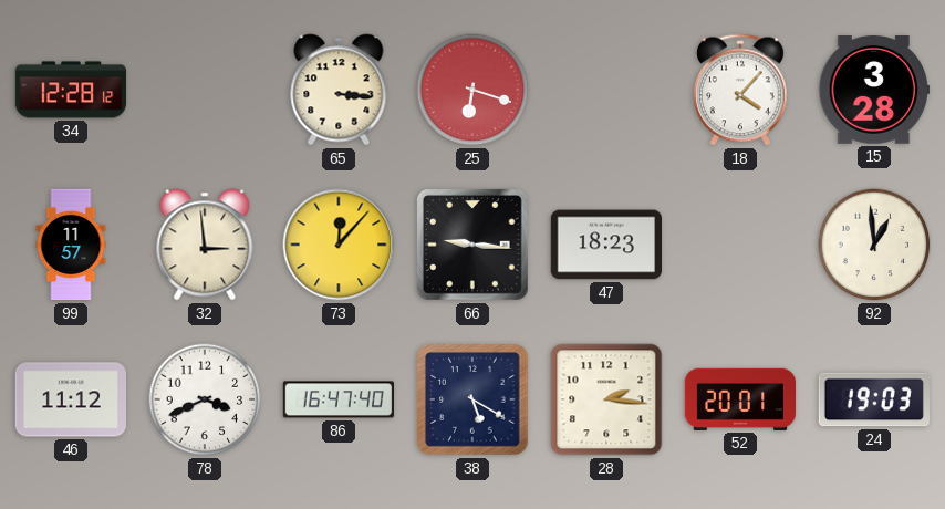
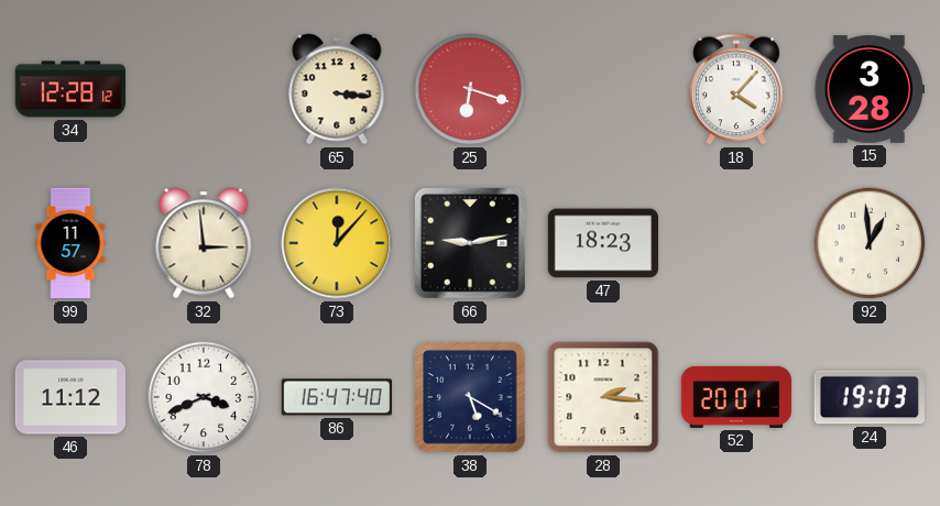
66: 9:16 -> 9:13
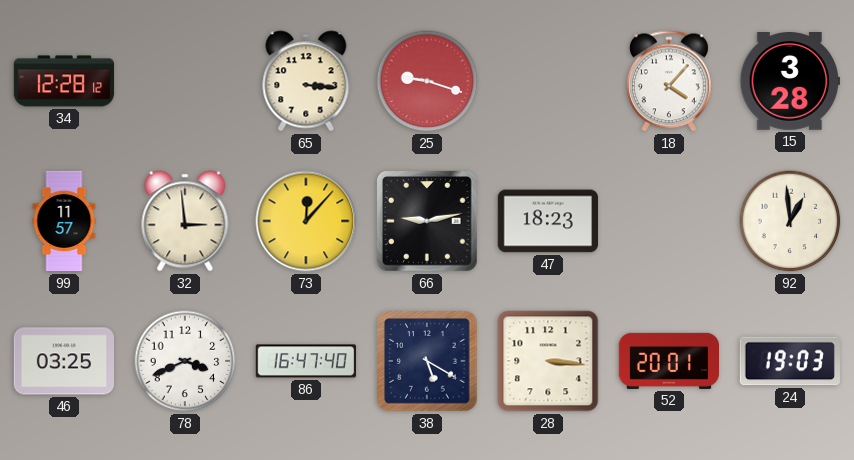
25: 6:18 -> 9:18
46: 11:12 -> 03:25
28: 2:16 -> 3:16
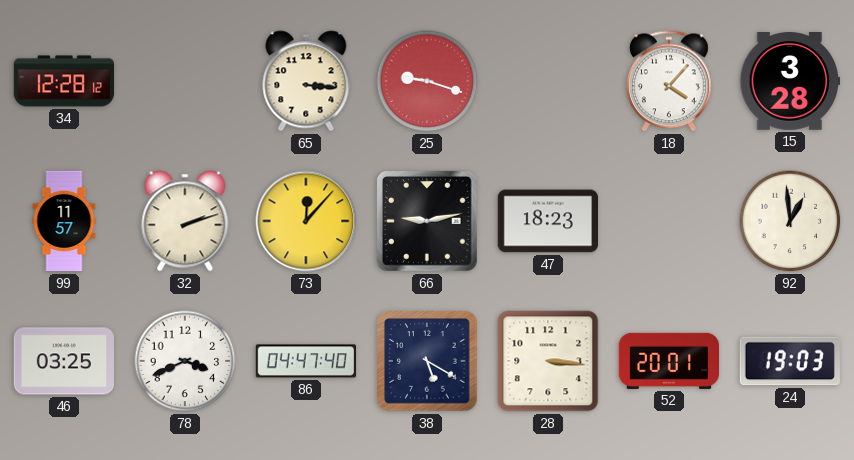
32: 2:59 -> 2:12
86: 16:47 -> 04:47
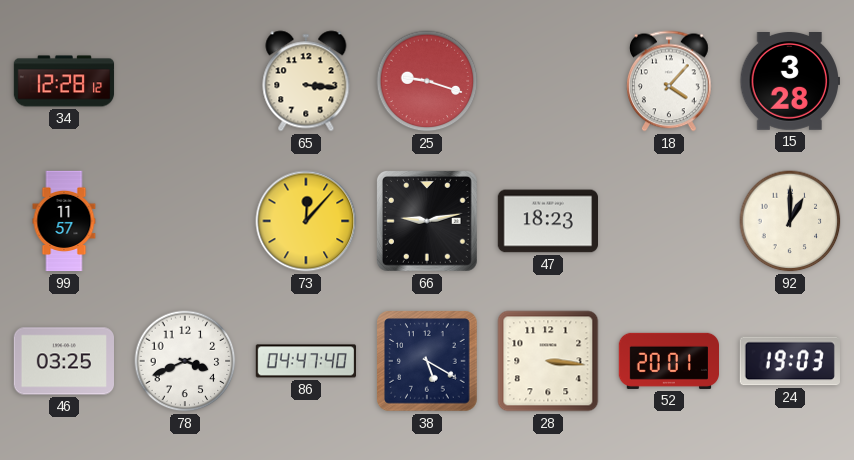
32: 2:12 -> none
92: 12:59 -> 1:00
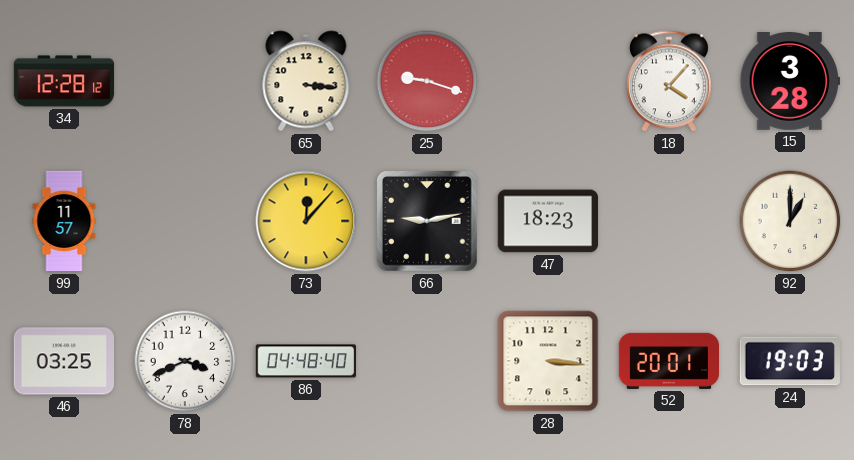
86: 04:47 -> 04:48
38: 5:20 -> none
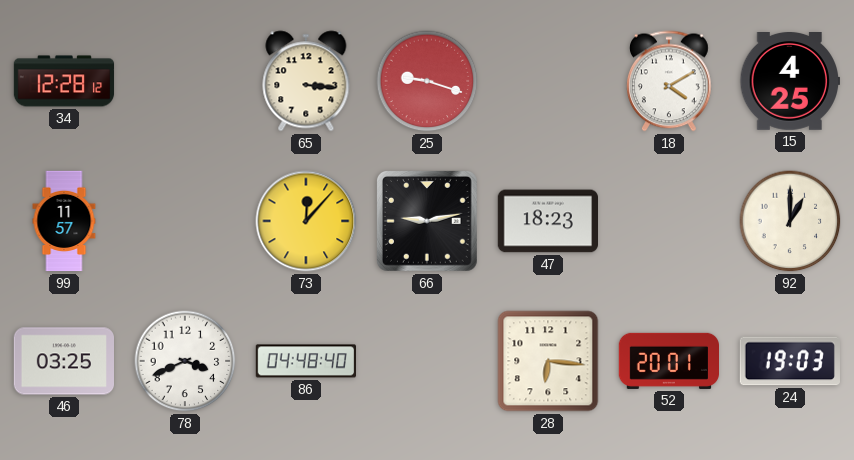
18: 4:07 -> 4:10
15: 3:28 -> 4:25
28: 3:16 -> 6:16
